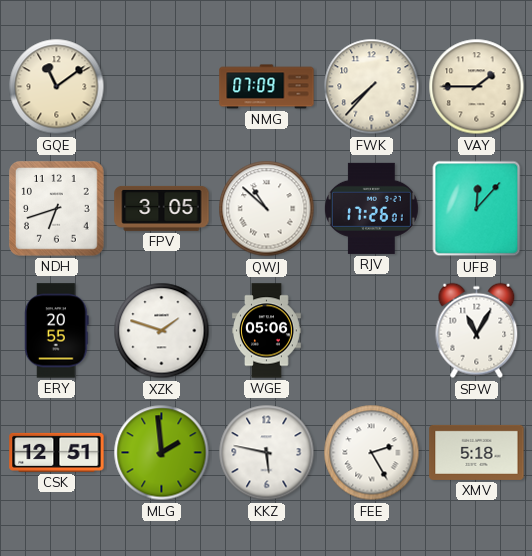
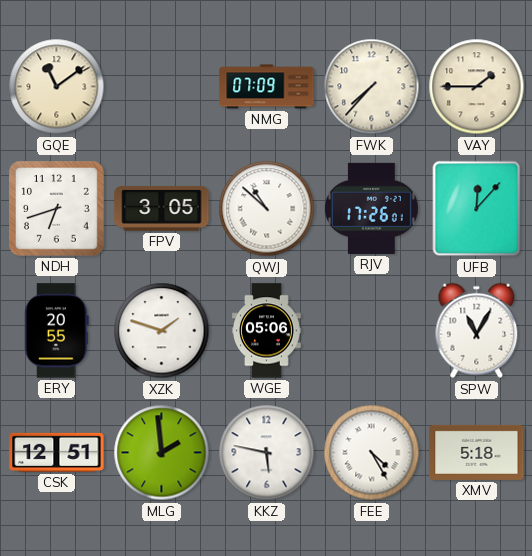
FEE: 2:25 -> 4:25
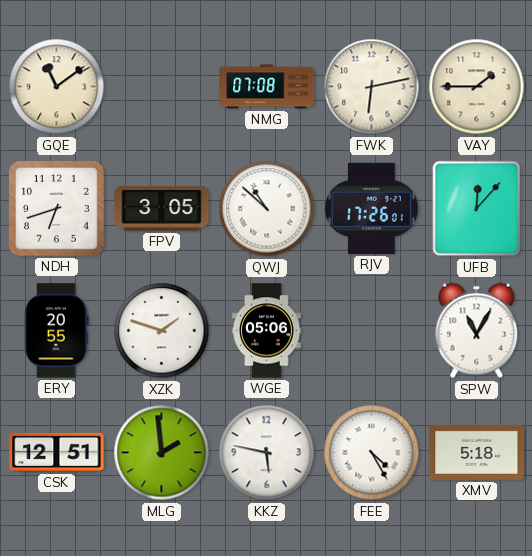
NMG: 07:09 -> 07:08
FWK: 7:37 -> 6:13
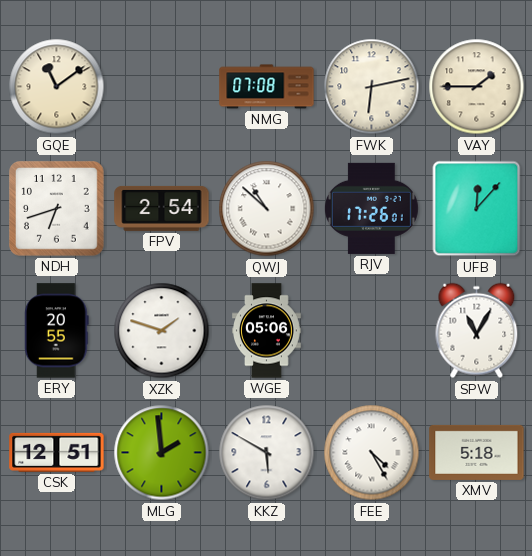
FPV: 3:05 -> 2:54
KKZ: 5:47 -> 5:50
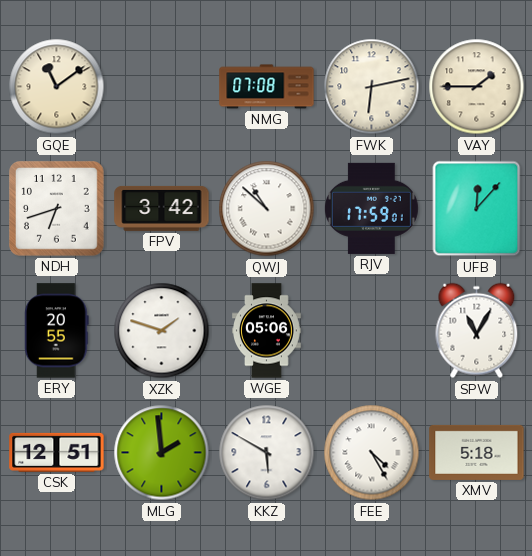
FPV: 2:54 -> 3:42
RJV: 17:26 -> 17:59
